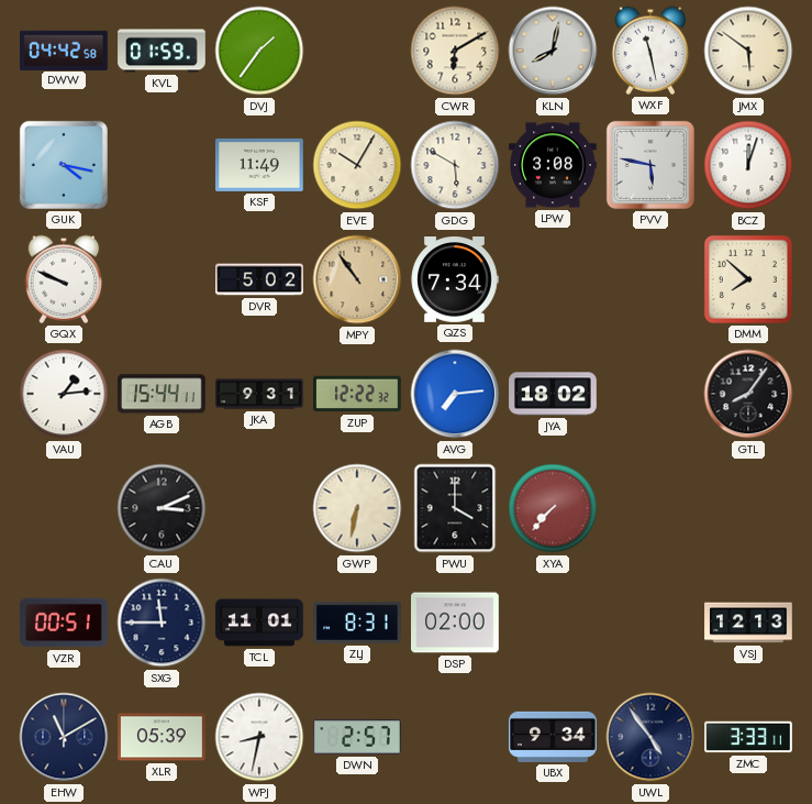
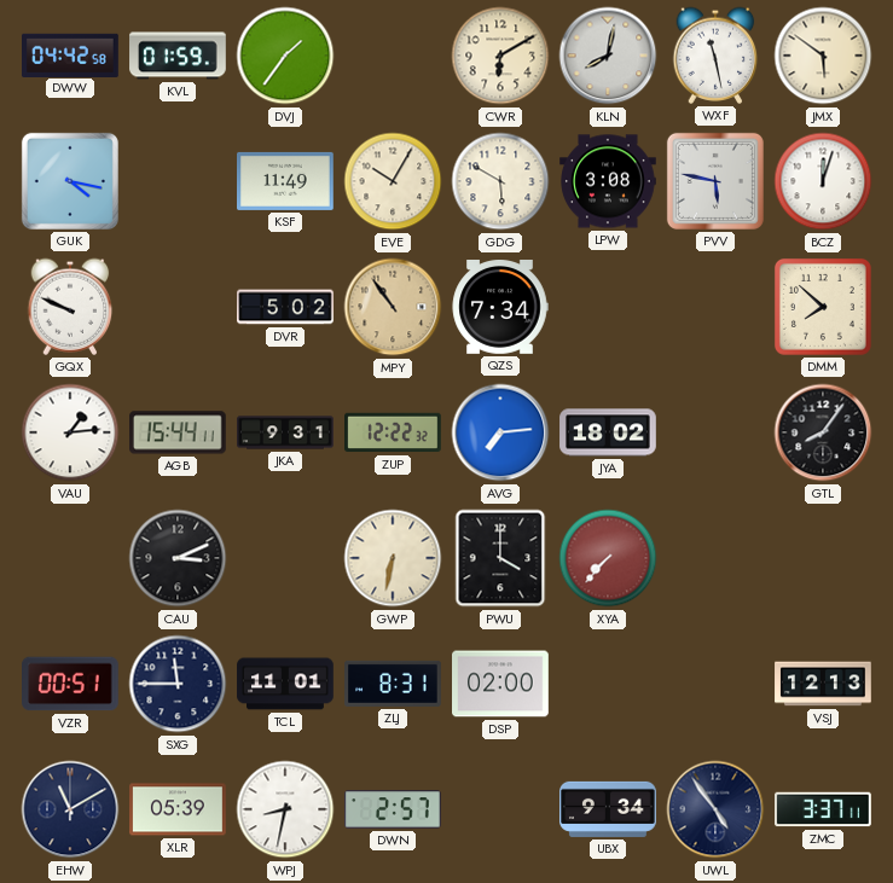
ZMC: 3:33 -> 3:37
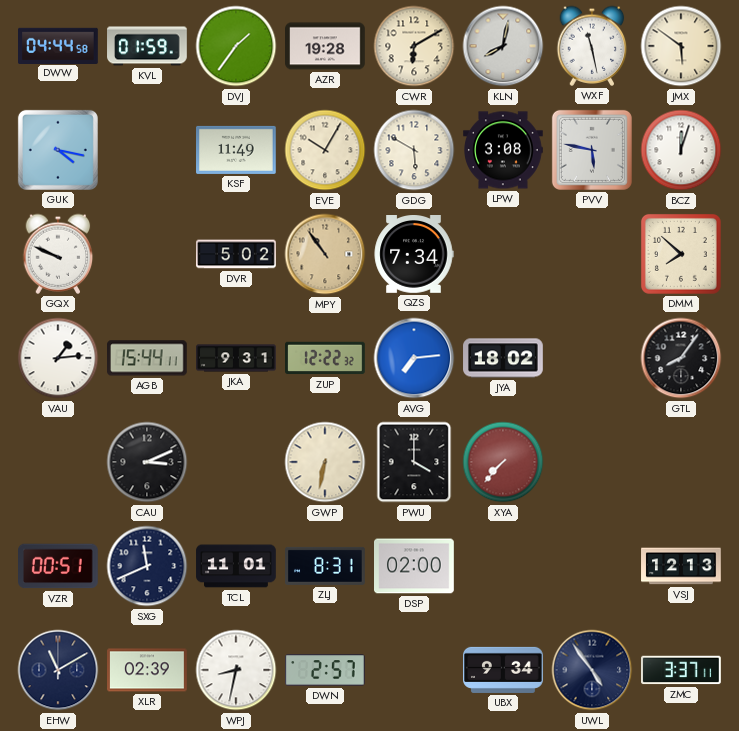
DWW: 04:42 -> 04:44
AZR: none -> 19:28
SXG: 11:45 -> 11:41
XLR: 05:39 -> 02:39
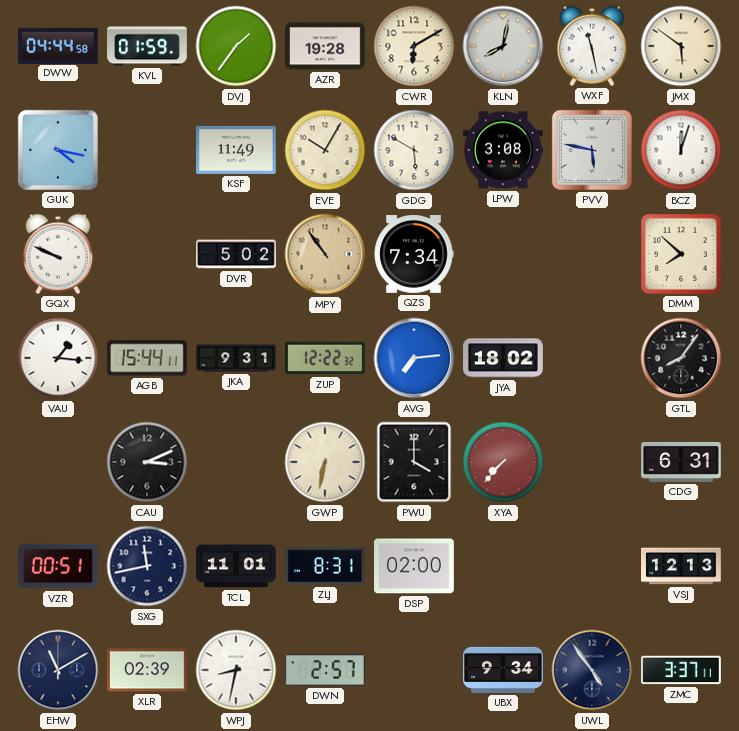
VAU: 1:14 -> 1:16
CDG: none -> 6:31
SXG: 11:41 -> 11:43
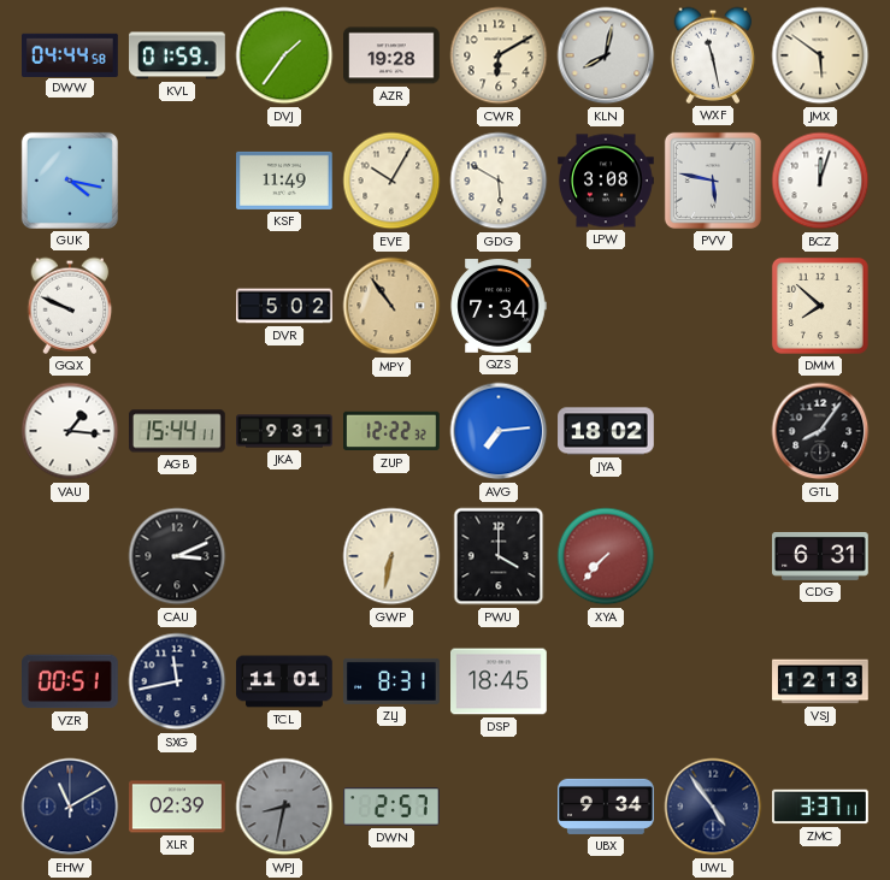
DSP: 02:00 -> 18:45
WPJ dial: white -> grey
